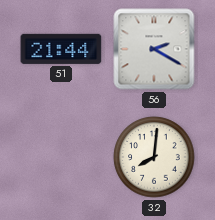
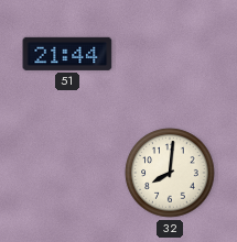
56: 2:20 -> none
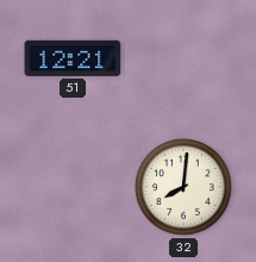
51: 21:44 -> 12:21
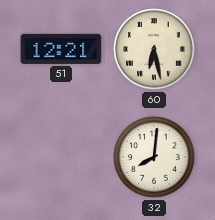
60: none -> 6:28
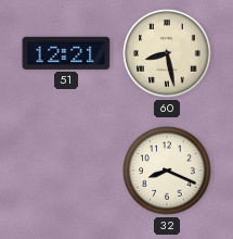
60: 6:28 -> 8:28
32: 8:01 -> 8:19
